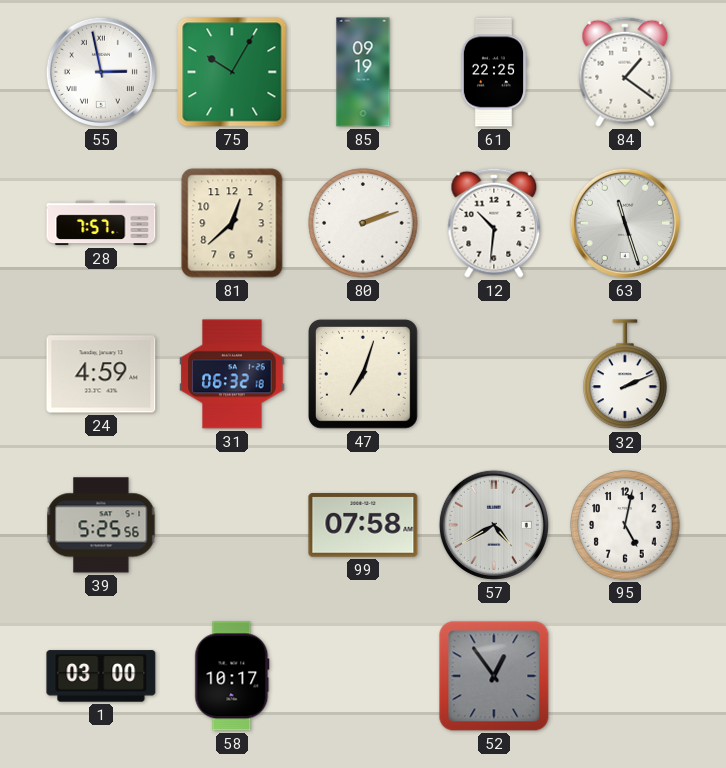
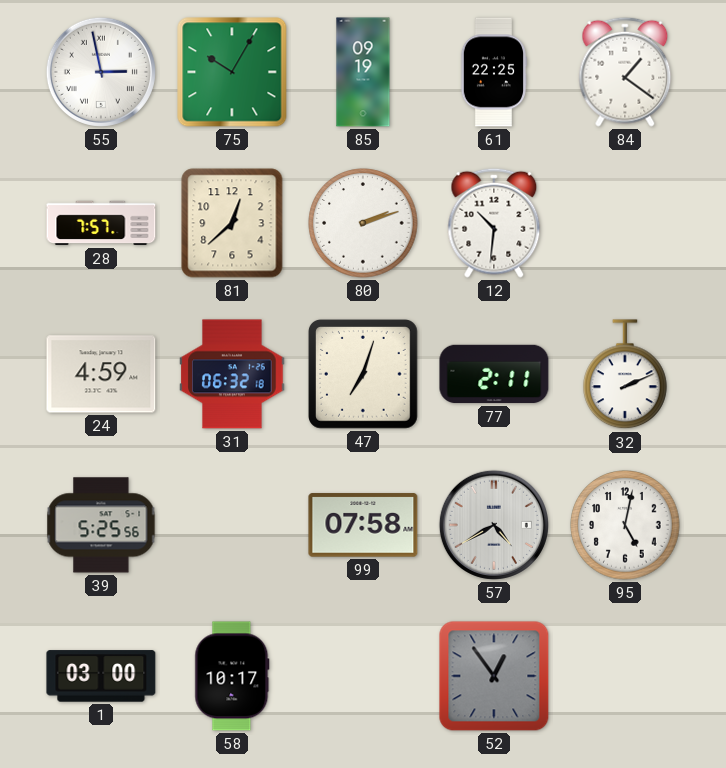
63: 11:27 -> none
77: none -> 2:11
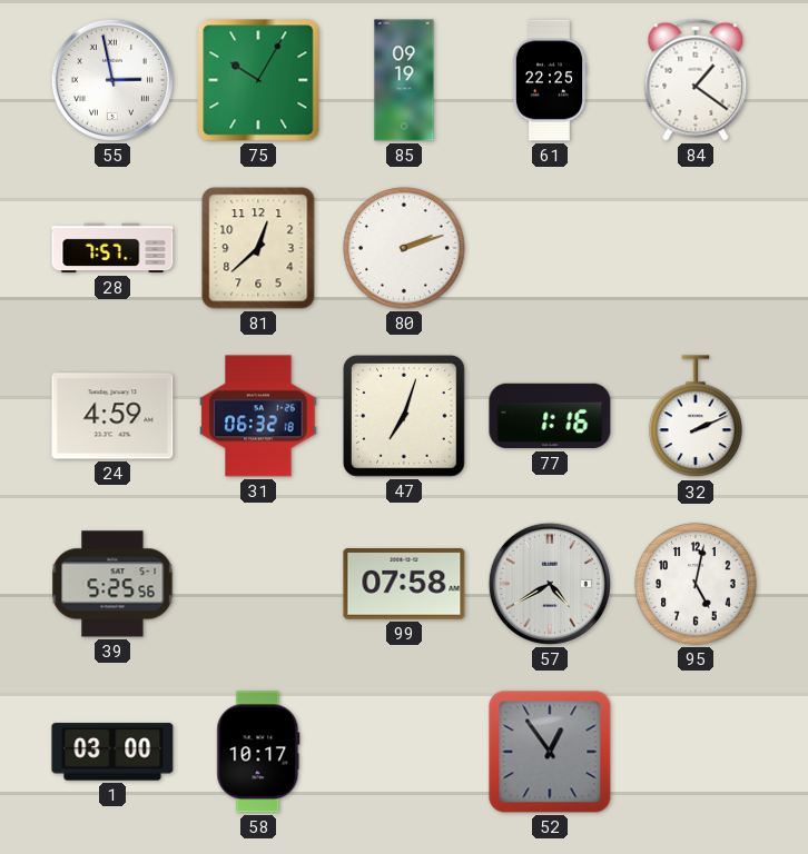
12: 10:31 -> none
77: 2:11 -> 1:16
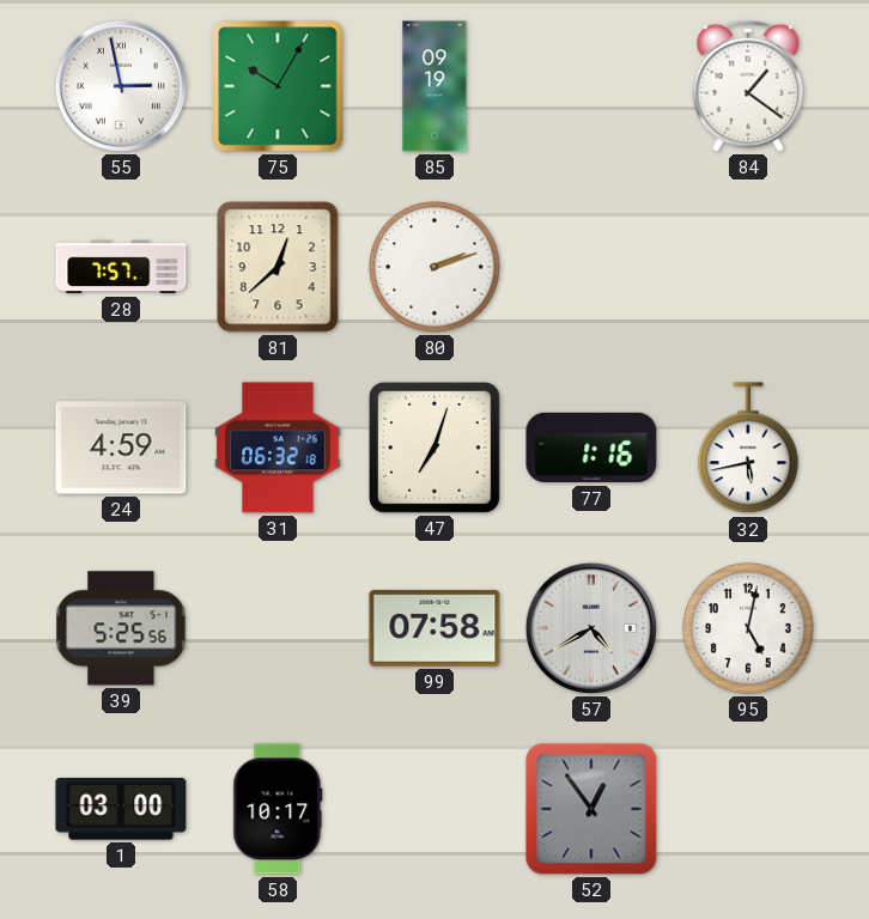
61: 22:25 -> none
32: 2:11 -> 5:43
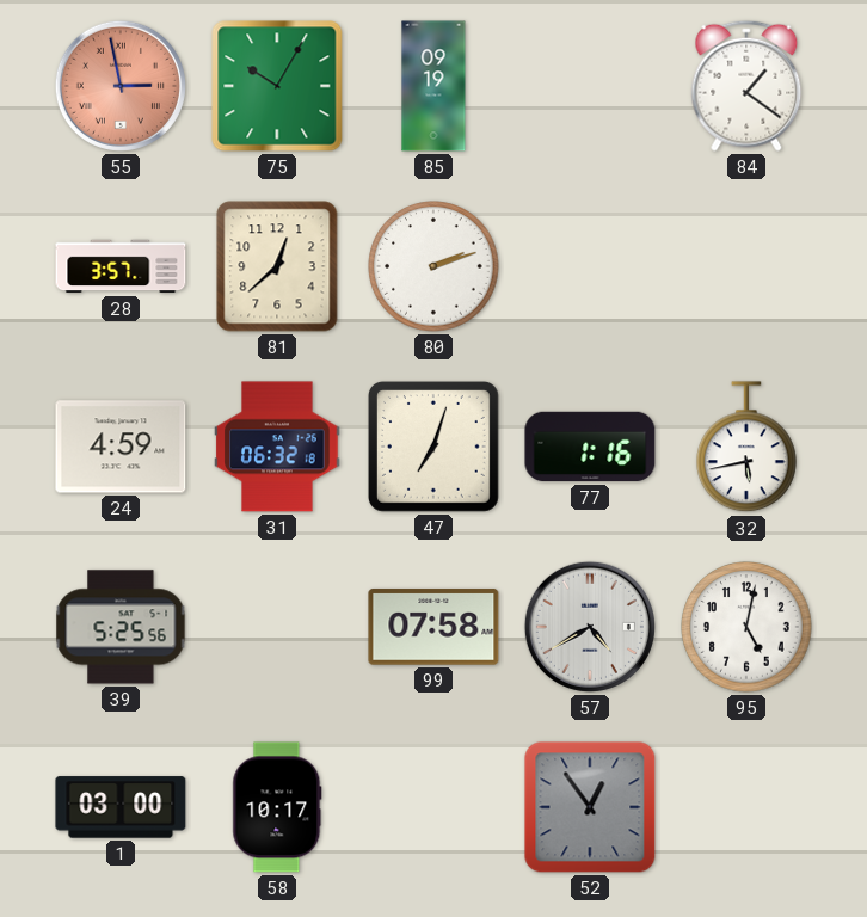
55 dial: white -> salmon
28: 7:57 -> 3:57
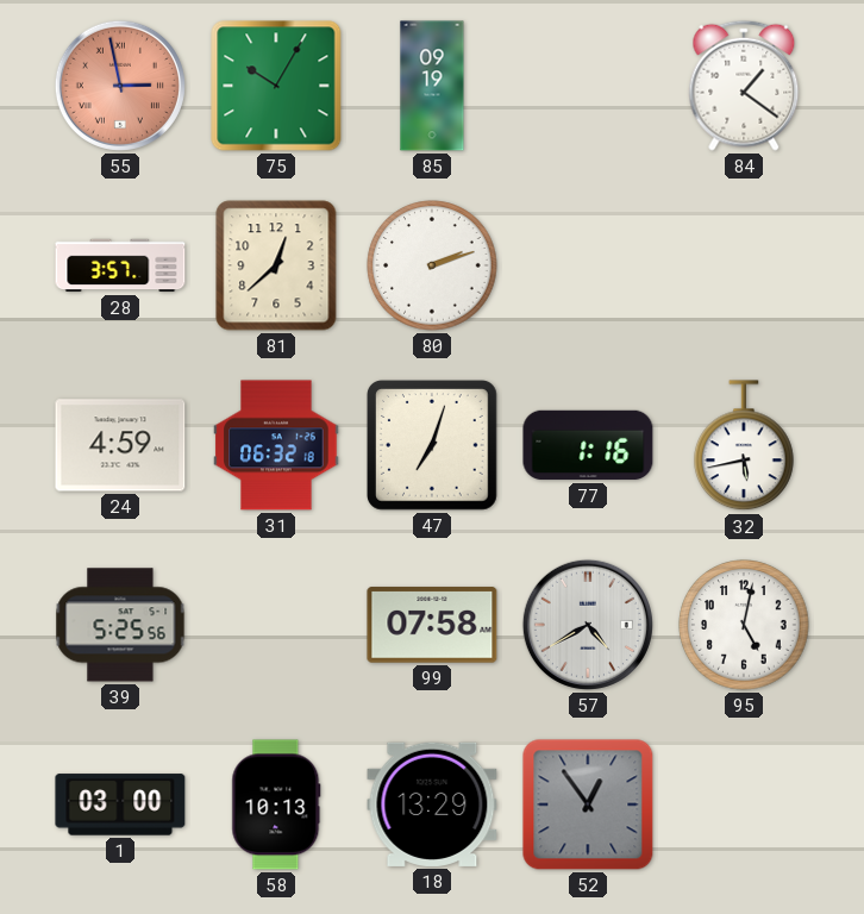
58: 10:17 -> 10:13
18: none -> 13:29
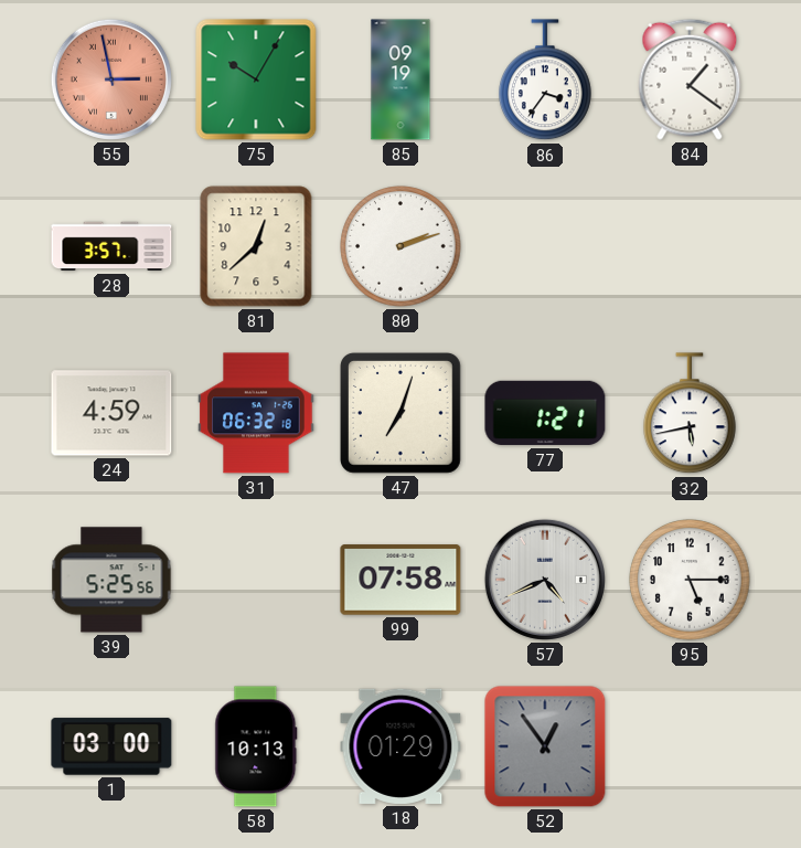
86: none -> 3:36
77: 1:16 -> 1:21
57: 4:40 -> 4:41
95: 5:02 -> 5:15
18: 13:29 -> 01:29
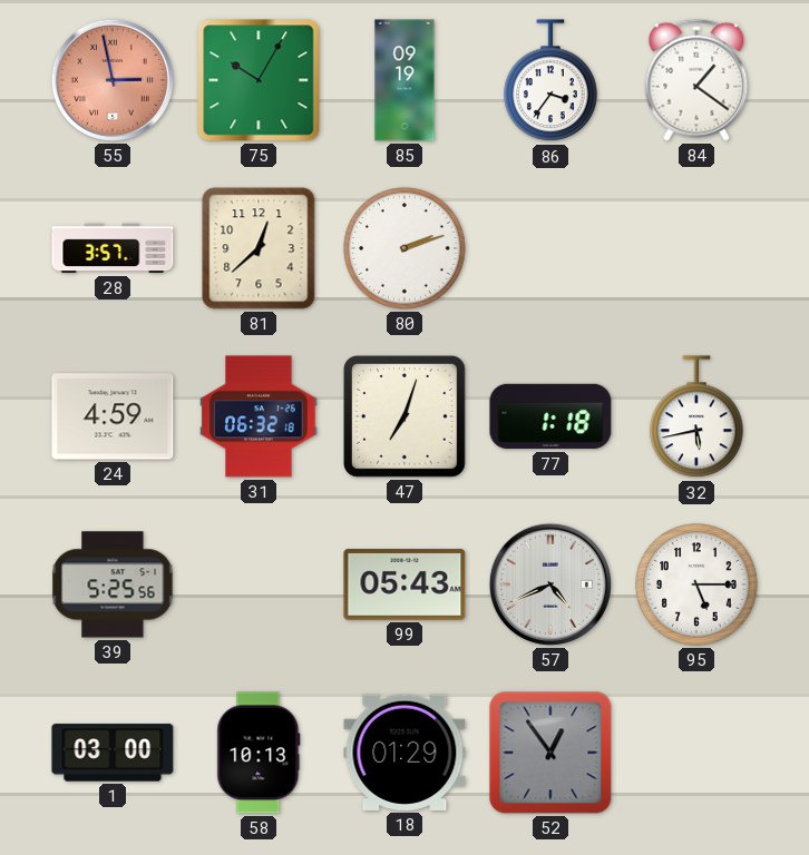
77: 1:21 -> 1:18
99: 07:58 -> 05:43
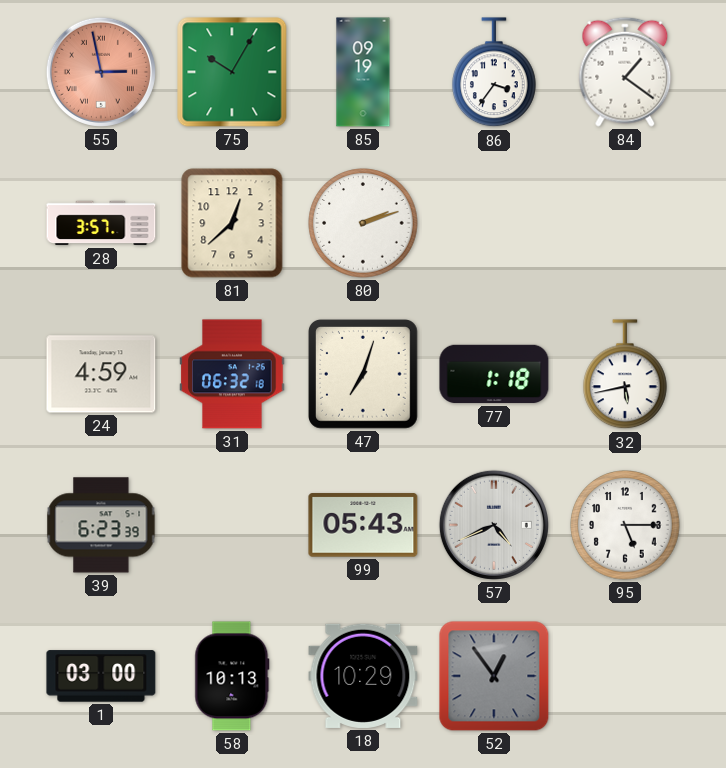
39: 5:25 -> 6:23
18: 01:29 -> 10:29
